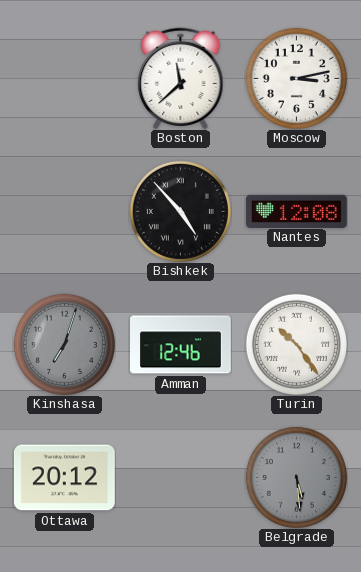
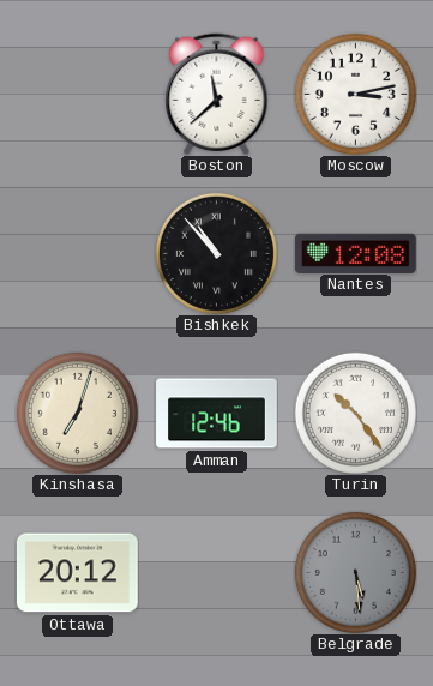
Bishkek: 4:53 -> 10:53
Kinshasa dial: grey -> cream
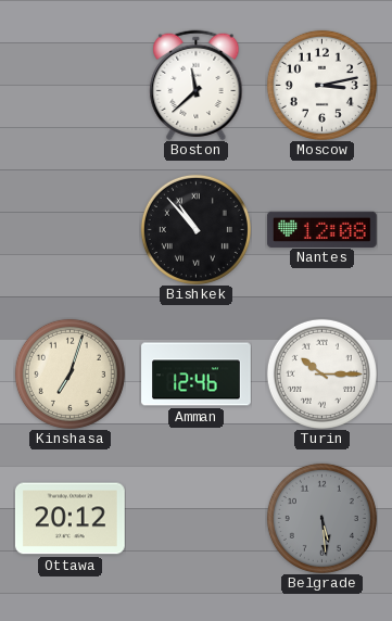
Turin: 10:24 -> 10:15
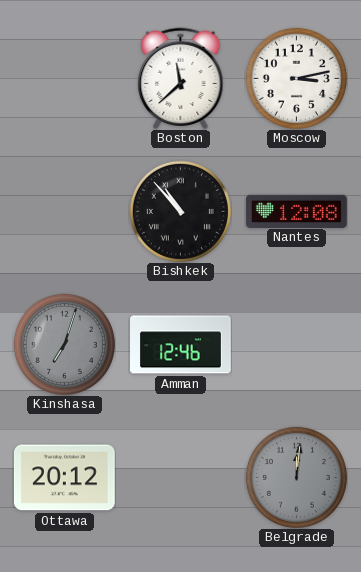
Kinshasa dial: cream -> grey
Turin: 10:15 -> none
Belgrade: 5:29 -> 12:01
